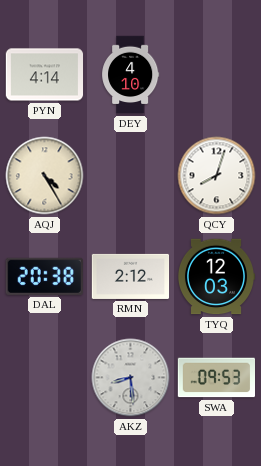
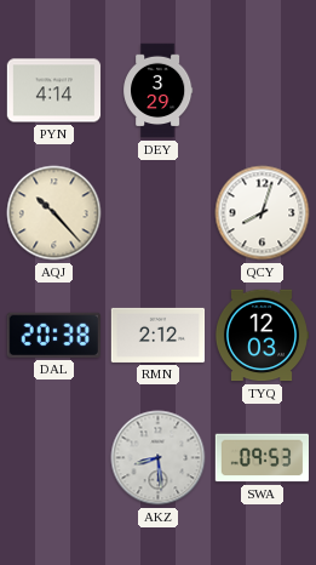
DEY: 4:10 -> 3:29
AQJ: 4:25 -> 10:23
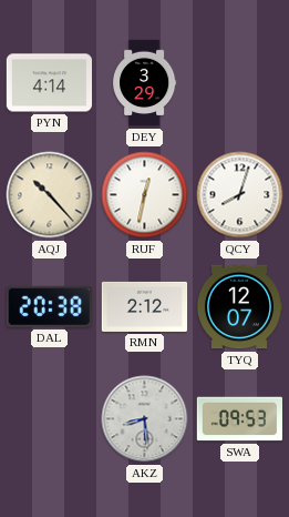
RUF: none -> 12:32
TYQ: 12:03 -> 12:07
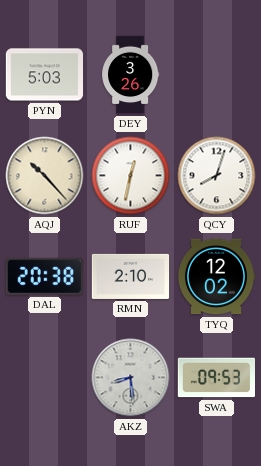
PYN: 4:14 -> 5:03
DEY: 3:29 -> 3:26
RMN: 2:12 -> 2:10
TYQ: 12:07 -> 12:02
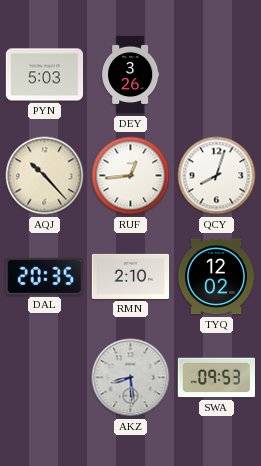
RUF: 12:32 -> 12:44
DAL: 20:38 -> 20:35
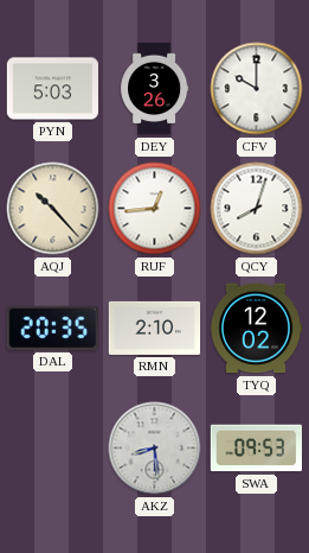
CFV: none -> 10:00
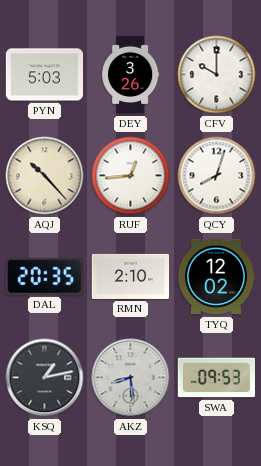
KSQ: none -> 1:13
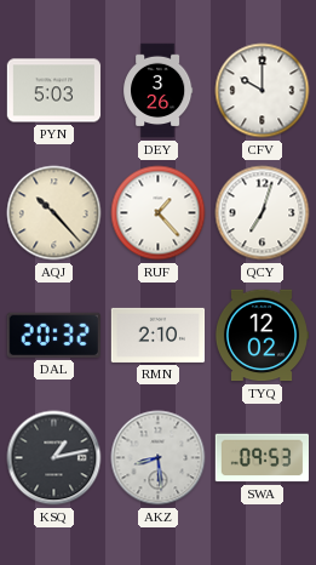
RUF: 12:44 -> 1:23
QCY: 8:03 -> 7:03
DAL: 20:35 -> 20:32
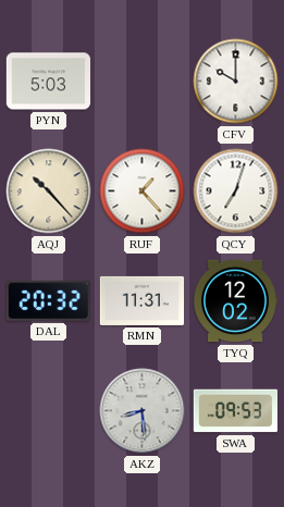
DEY: 3:26 -> none
RMN: 2:10 -> 11:31
KSQ: 1:13 -> none
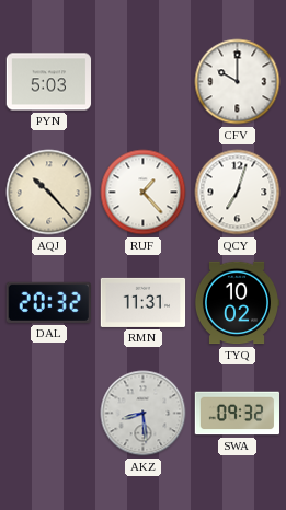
TYQ: 12:02 -> 10:02
SWA: 09:53 -> 09:32
